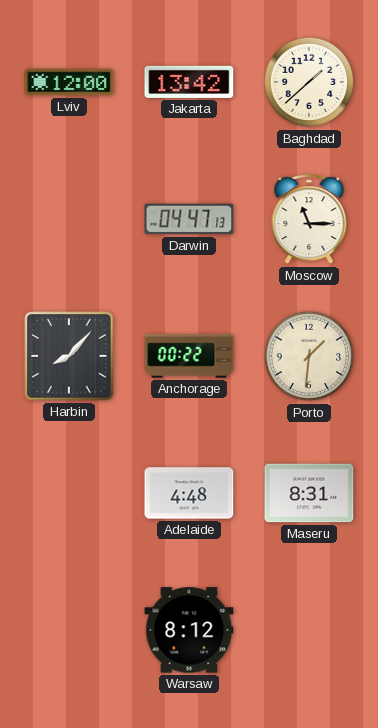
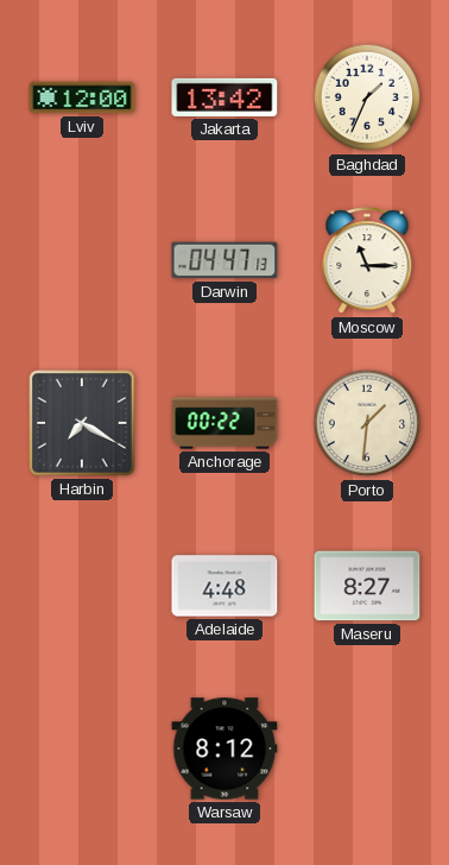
Baghdad: 1:38 -> 1:34
Harbin: 8:07 -> 7:20
Maseru: 8:31 -> 8:27
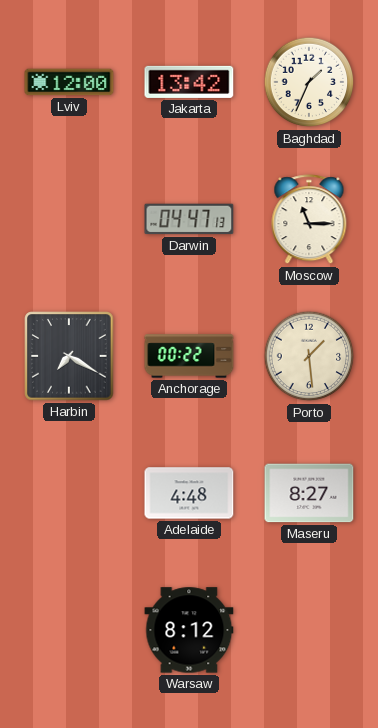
Porto: 1:31 -> 1:29
